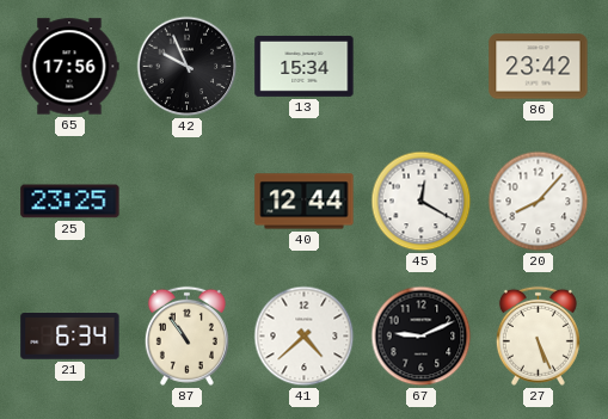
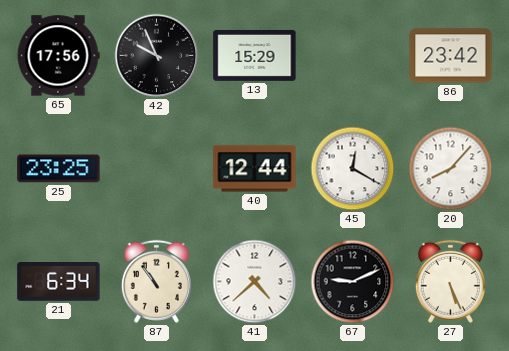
13: 15:34 -> 15:29
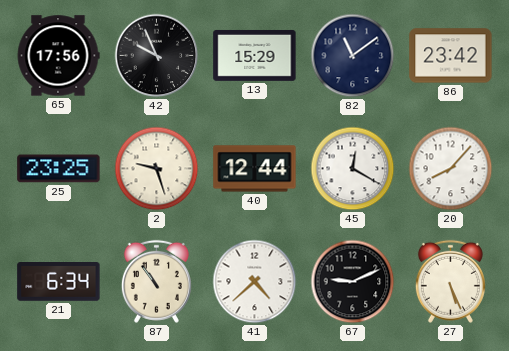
82: none -> 11:09
2: none -> 9:27
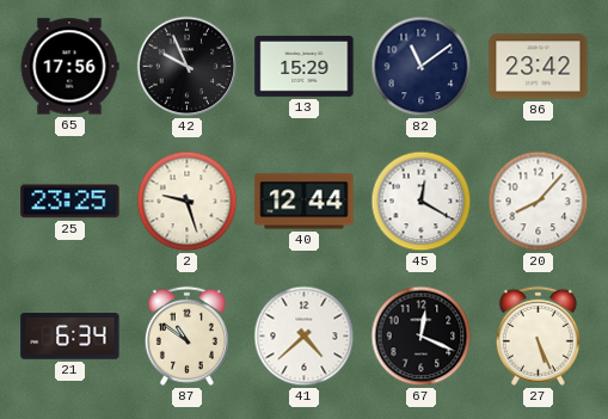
87: 10:54 -> 10:51
67: 9:11 -> 12:19
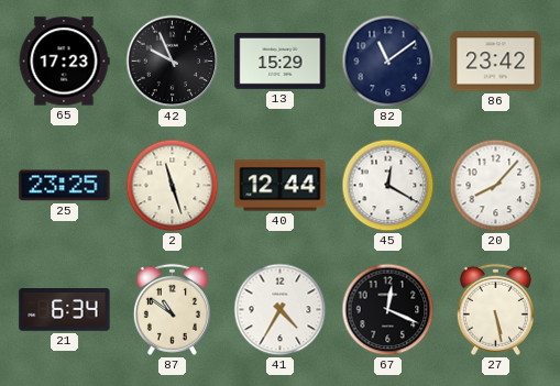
65: 17:56 -> 17:23
2: 9:27 -> 11:27
41: 4:38 -> 4:35
27: 5:26 -> 5:28
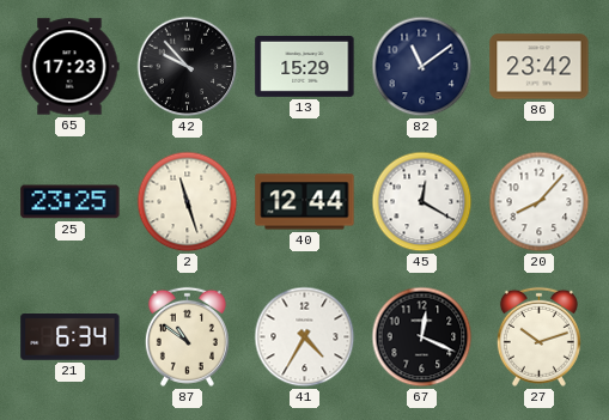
42: 9:56 -> 9:53
27: 5:28 -> 10:12
